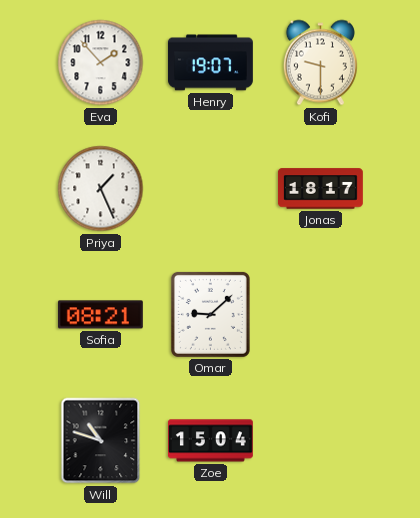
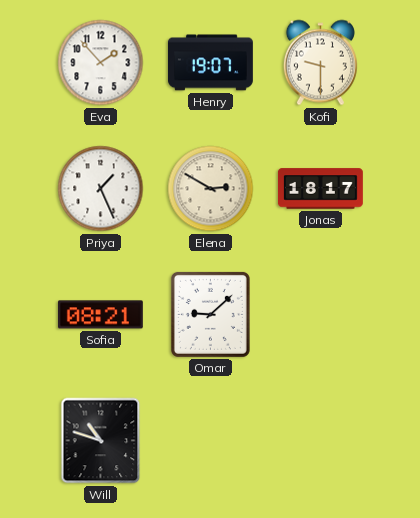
Elena: none -> 2:50
Zoe: 15:04 -> none
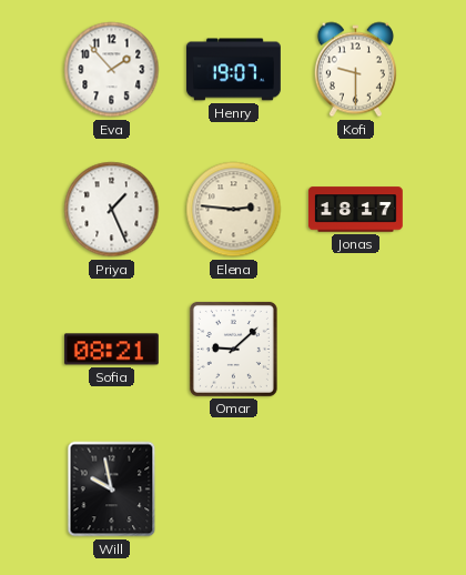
Elena: 2:50 -> 2:46
Will: 10:48 -> 9:58
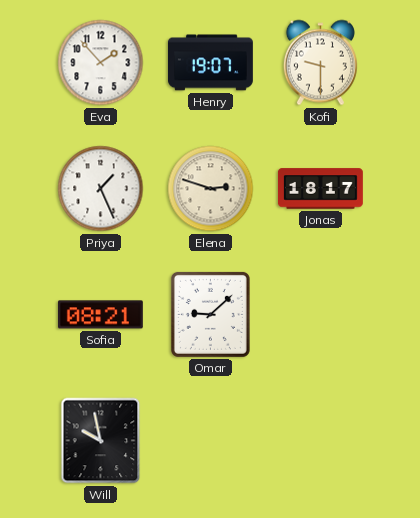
Elena: 2:46 -> 2:48
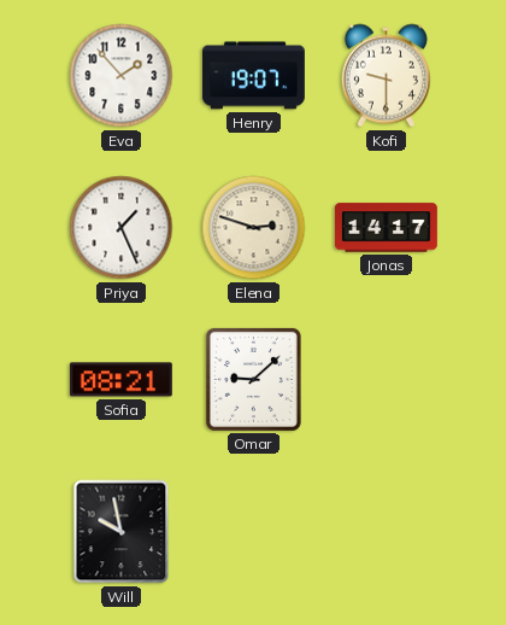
Jonas: 18:17 -> 14:17
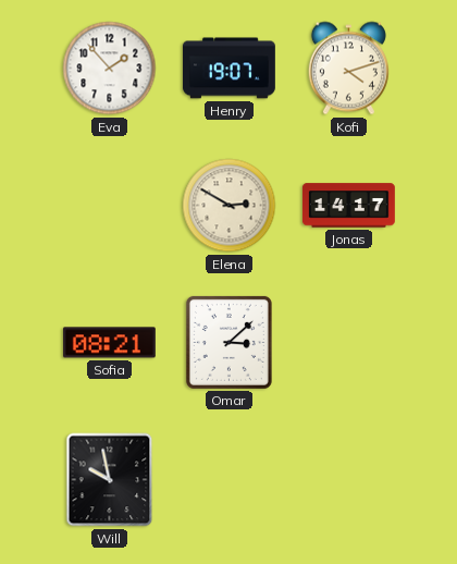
Kofi: 9:30 -> 4:12
Priya: 1:26 -> none
Elena: 2:48 -> 2:50
Omar: 9:08 -> 3:08
